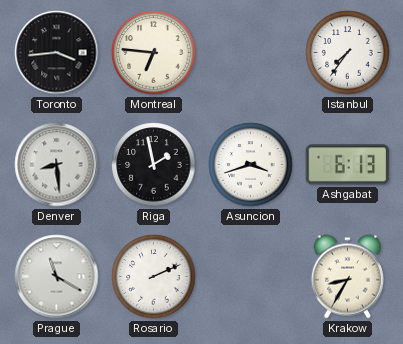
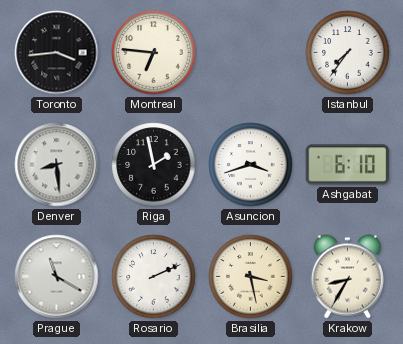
Ashgabat: 6:13 -> 6:10
Brasilia: none -> 3:28
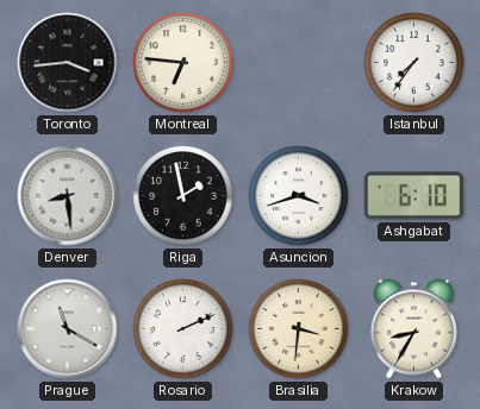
Brasilia: 3:28 -> 3:31
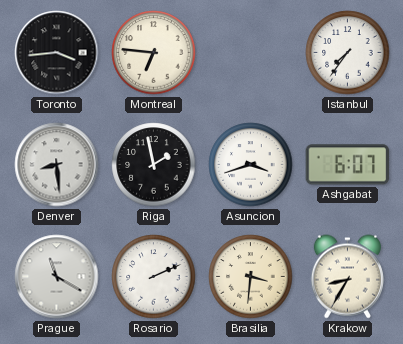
Ashgabat: 6:10 -> 6:07
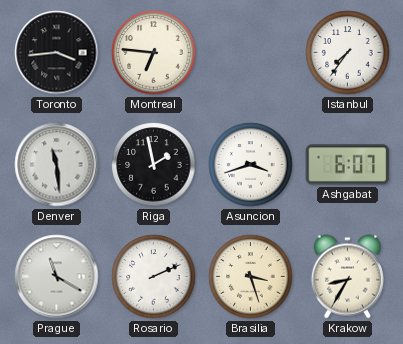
Denver: 8:29 -> 11:29
Brasilia: 3:31 -> 3:27
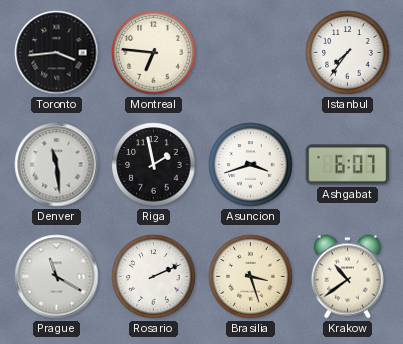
Krakow: 8:35 -> 10:39
